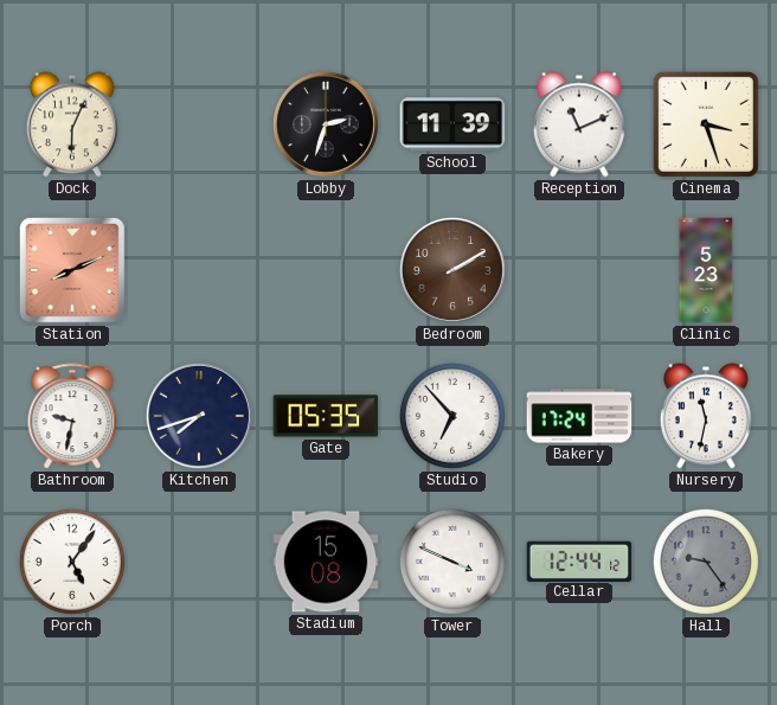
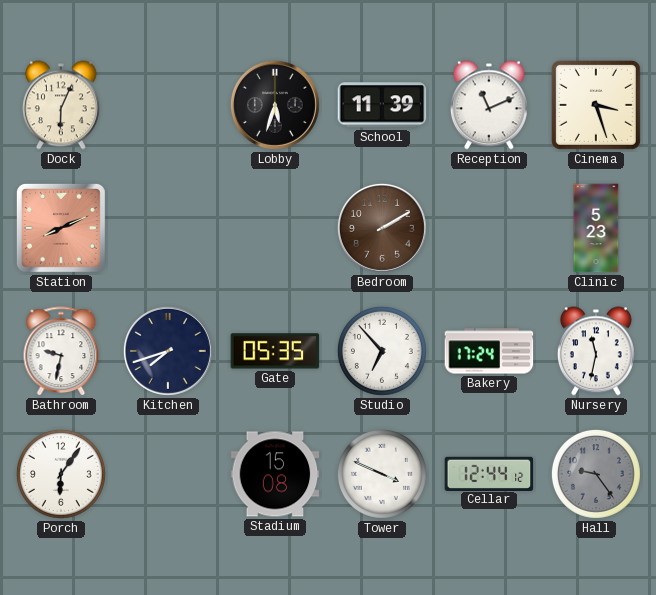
Lobby: 2:33 -> 5:33
Porch: 5:06 -> 6:06
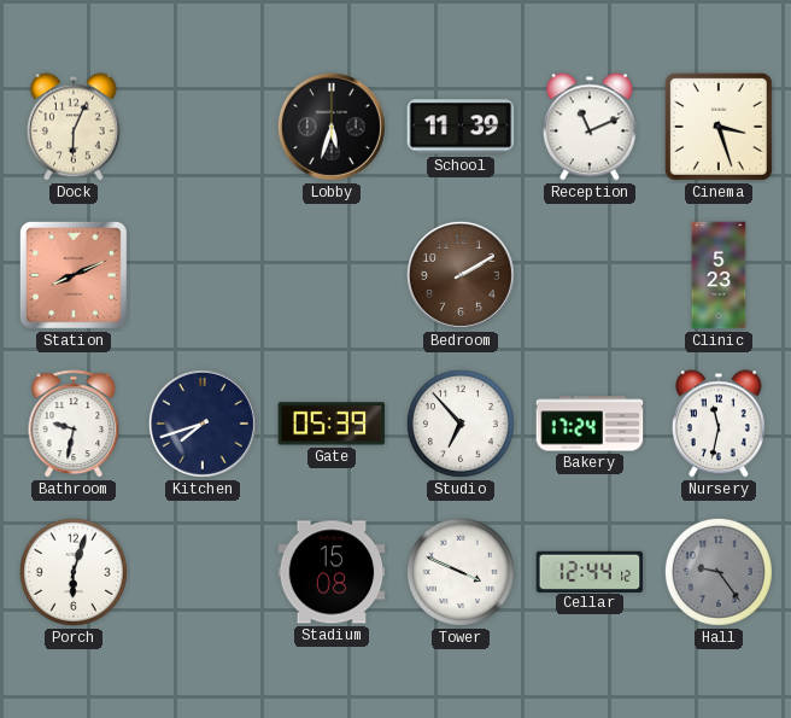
Gate: 05:35 -> 05:39
Porch: 6:06 -> 6:03
